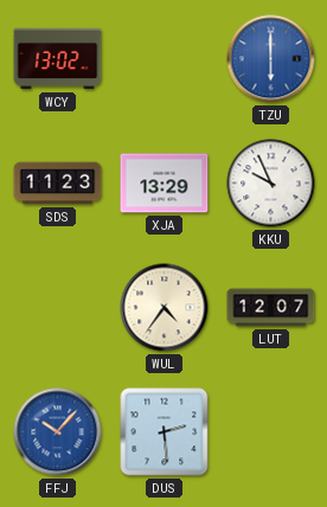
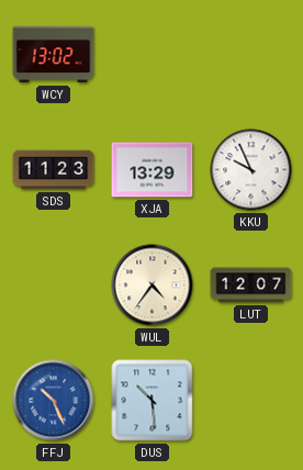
TZU: 6:00 -> none
FFJ: 10:07 -> 10:26
DUS: 2:29 -> 10:29
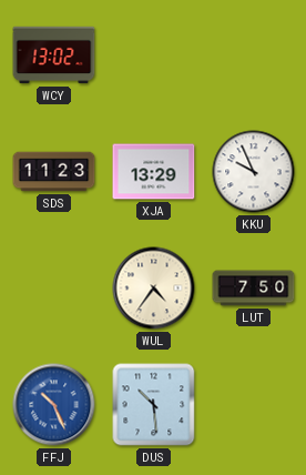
LUT: 12:07 -> 7:50
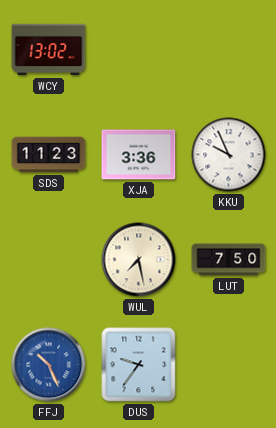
XJA: 13:29 -> 3:36
WUL: 4:36 -> 7:28
DUS: 10:29 -> 9:36
